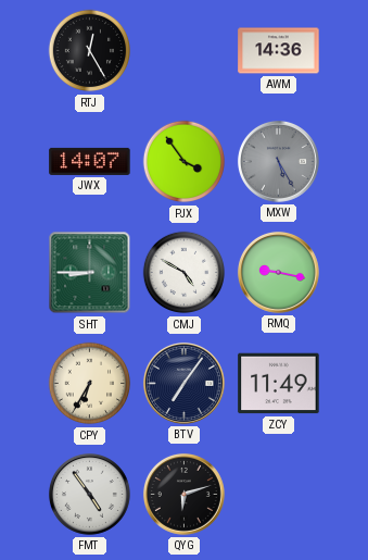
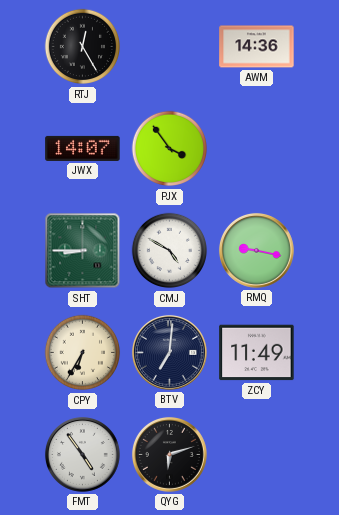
MXW: 5:25 -> none
BTV: 7:06 -> 7:01
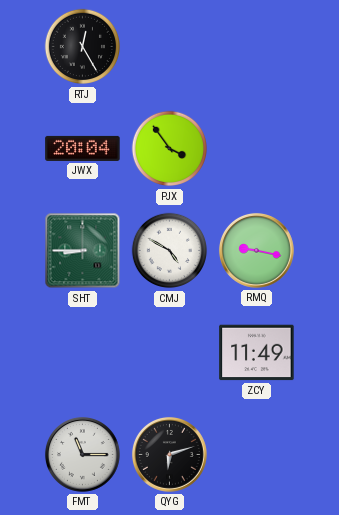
AWM: 14:36 -> none
JWX: 14:07 -> 20:04
CPY: 6:35 -> none
BTV: 7:01 -> none
FMT: 4:54 -> 11:15
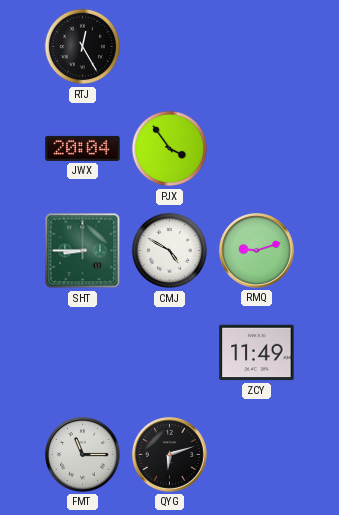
RMQ: 9:17 -> 9:12
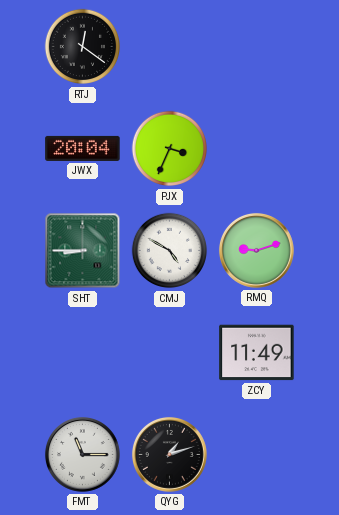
RTJ: 12:25 -> 12:21
PJX: 3:54 -> 3:34
QYG: 6:12 -> 1:12
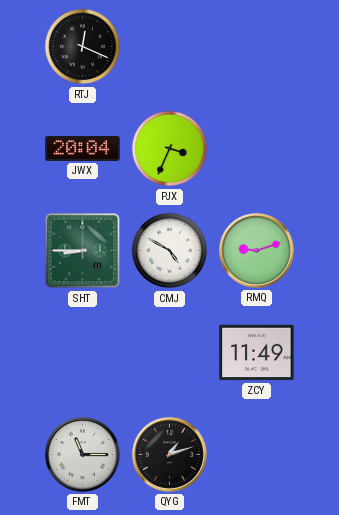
RTJ: 12:21 -> 12:19
